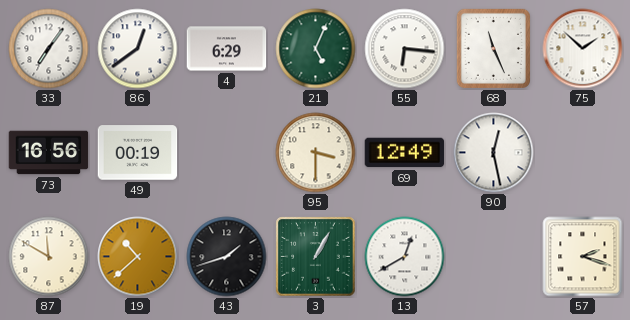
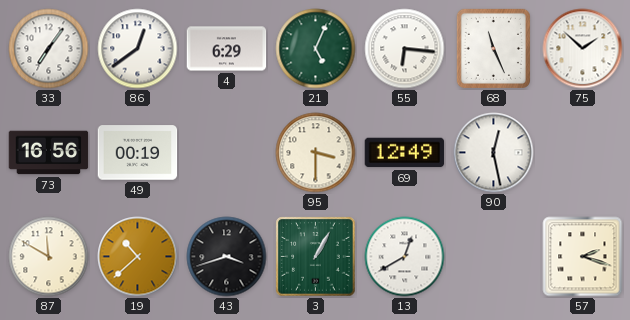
43: 1:42 -> 3:42
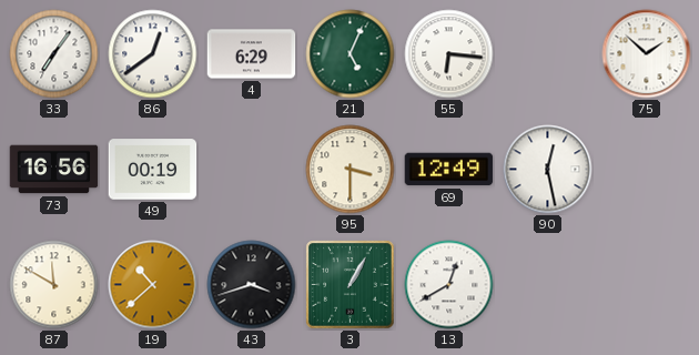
68: 11:26 -> none
57: 2:18 -> none
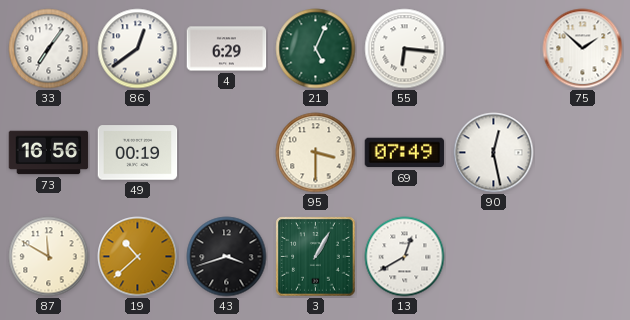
69: 12:49 -> 07:49
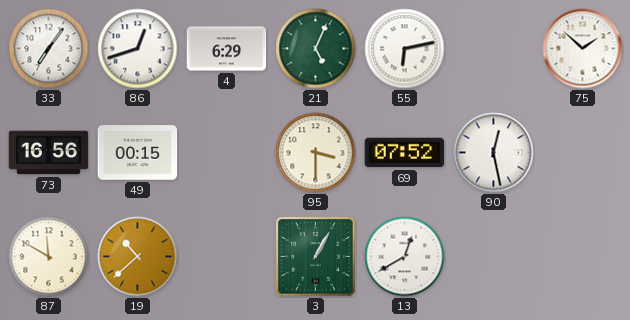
86: 12:39 -> 12:42
55: 6:16 -> 6:13
49: 00:19 -> 00:15
69: 07:49 -> 07:52
43: 3:42 -> none
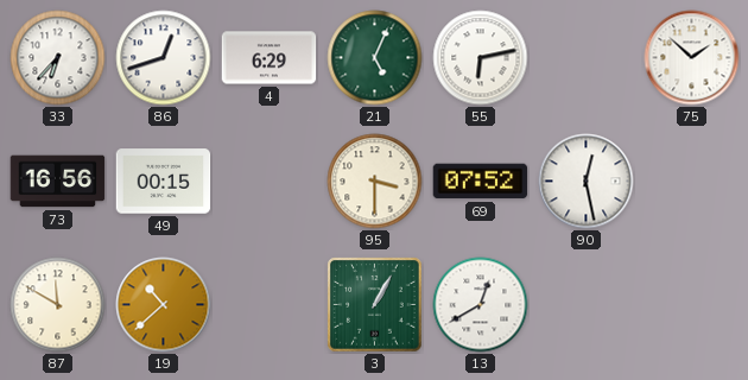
33: 7:06 -> 6:37
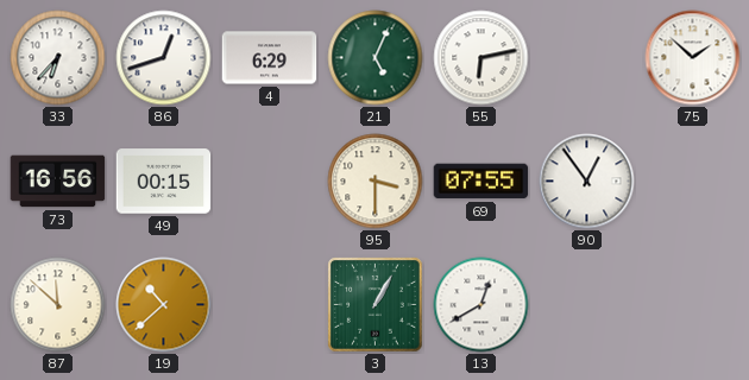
69: 07:52 -> 07:55
90: 12:28 -> 12:54
87: 11:50 -> 11:52
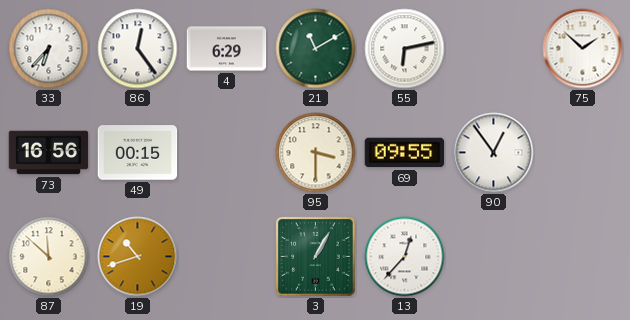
86: 12:42 -> 12:24
21: 5:04 -> 11:10
69: 07:55 -> 09:55
19: 10:38 -> 10:42
13: 12:40 -> 12:37
